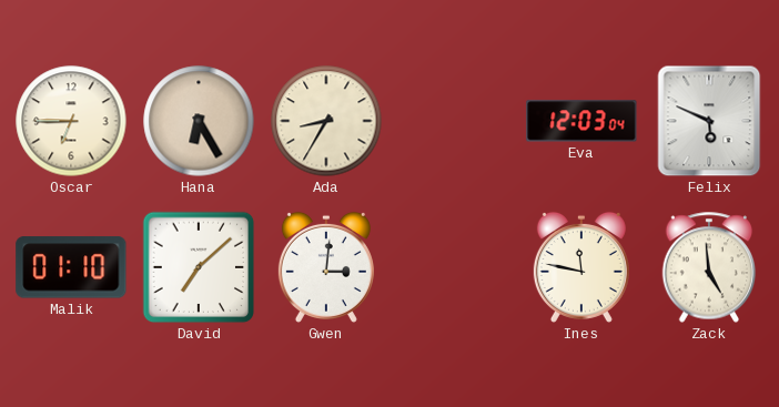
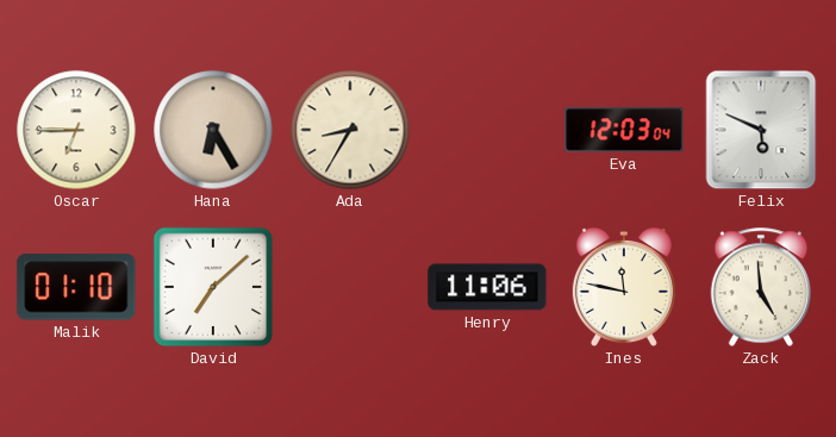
Gwen: 3:01 -> none
Henry: none -> 11:06
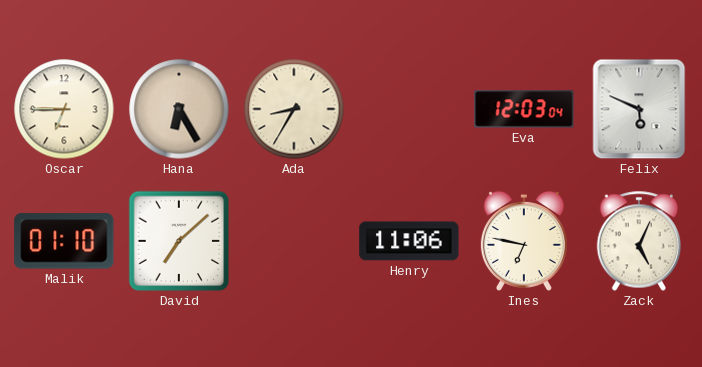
Ines: 11:47 -> 6:47
Zack: 4:59 -> 5:04
